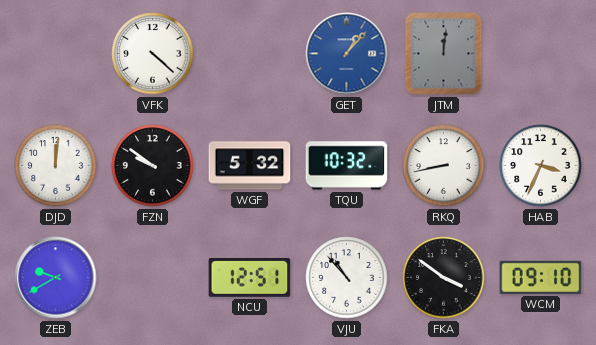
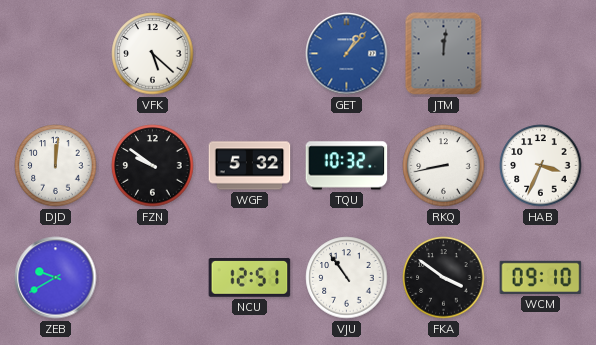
VFK: 4:22 -> 5:22
VJU: 10:53 -> 10:54
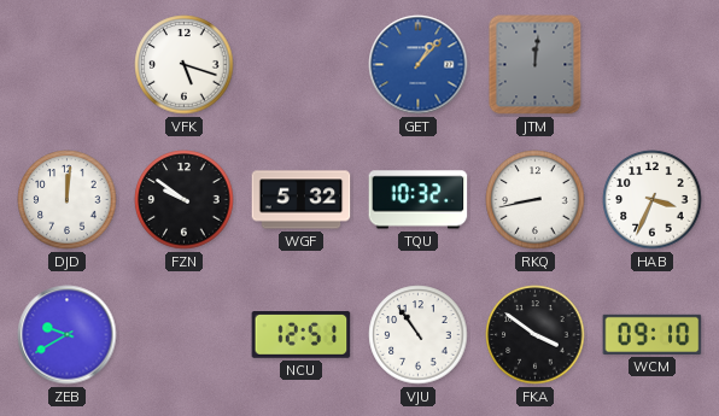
VFK: 5:22 -> 5:18
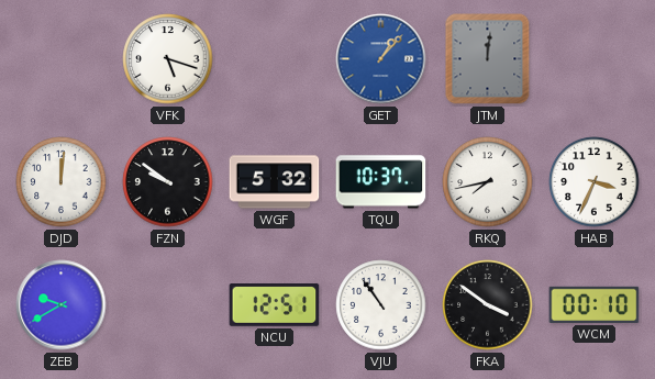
TQU: 10:32 -> 10:37
RKQ: 8:43 -> 7:43
WCM: 09:10 -> 00:10
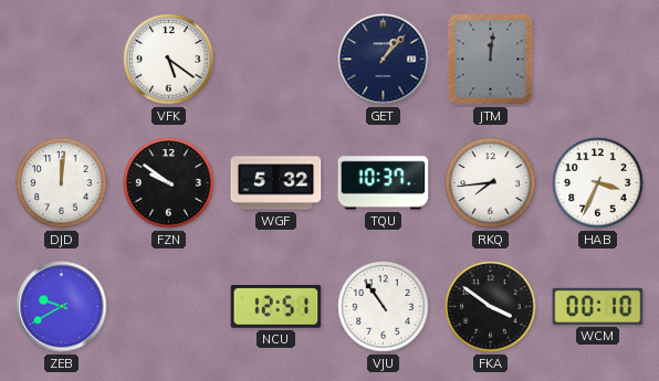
VFK: 5:18 -> 5:21
GET dial: blue -> navy
RKQ: 7:43 -> 7:44
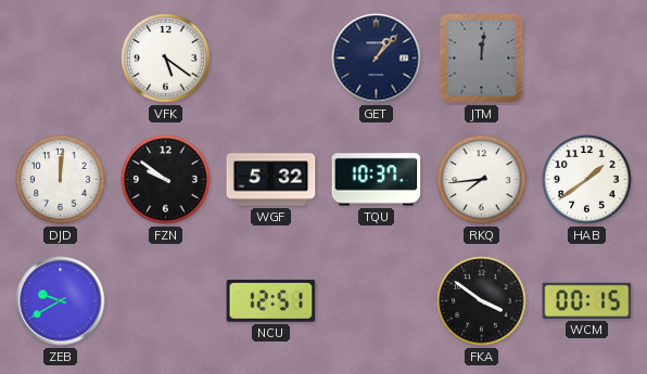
HAB: 3:34 -> 1:39
VJU: 10:54 -> none
WCM: 00:10 -> 00:15
